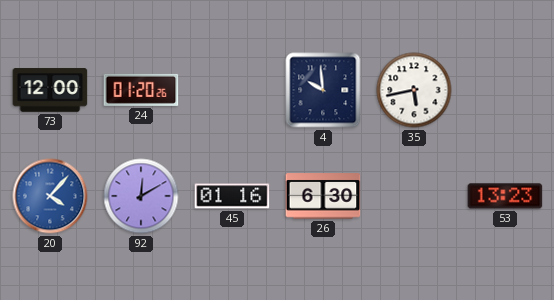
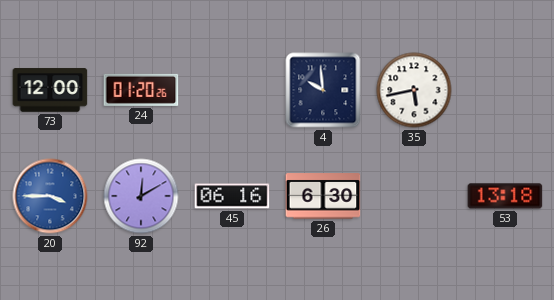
20: 4:07 -> 3:45
45: 01:16 -> 06:16
53: 13:23 -> 13:18
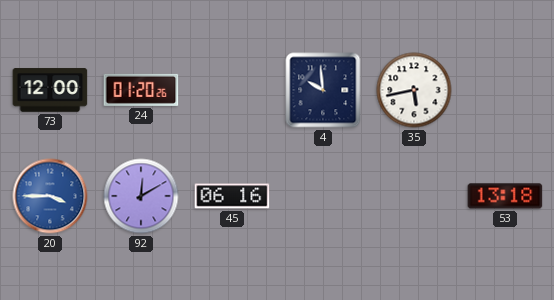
26: 6:30 -> none
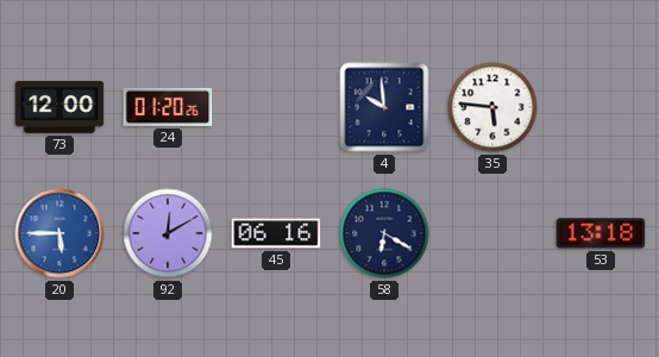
35: 5:43 -> 5:46
20: 3:45 -> 5:45
58: none -> 6:20
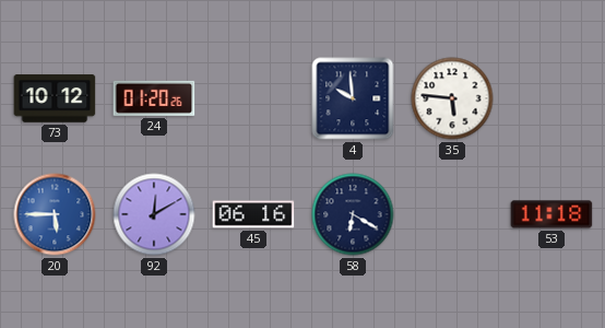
73: 12:00 -> 10:12
53: 13:18 -> 11:18
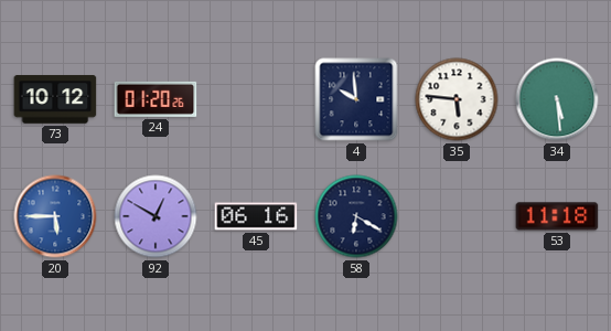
34: none -> 5:29
92: 12:10 -> 12:50
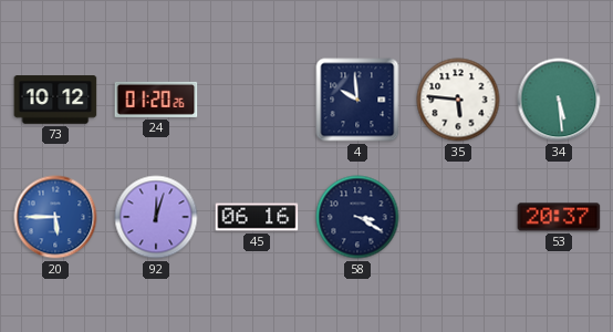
92: 12:50 -> 12:03
58: 6:20 -> 3:20
53: 11:18 -> 20:37
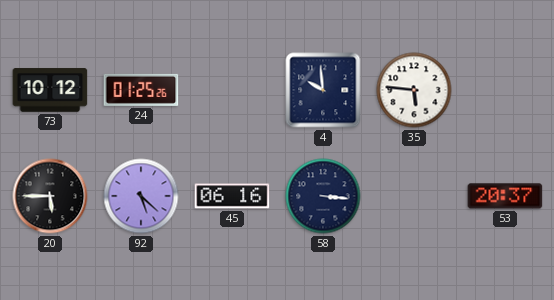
24: 01:20 -> 01:25
34: 5:29 -> none
20 dial: blue -> black
92: 12:03 -> 5:22
58: 3:20 -> 3:16
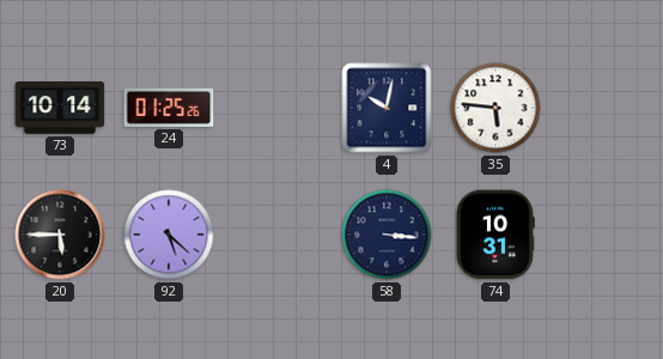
73: 10:12 -> 10:14
4: 9:59 -> 10:02
45: 06:16 -> none
74: none -> 10:31
53: 20:37 -> none
